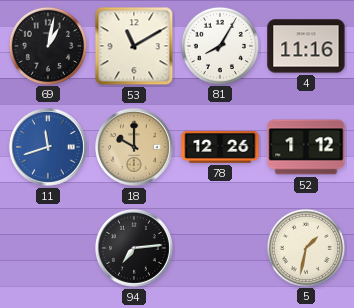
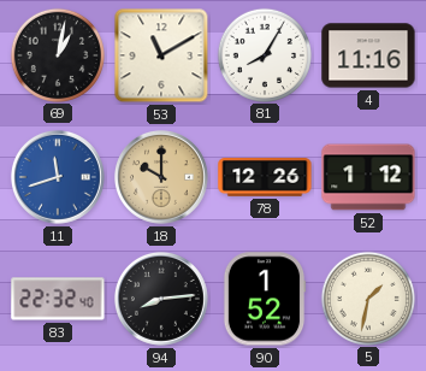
83: none -> 22:32
94: 7:14 -> 8:14
90: none -> 1:52
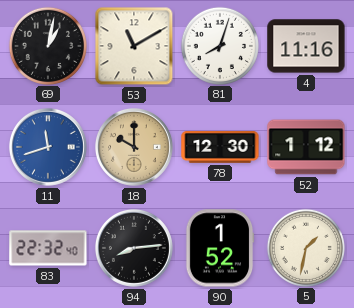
81: 8:05 -> 8:03
78: 12:26 -> 12:30
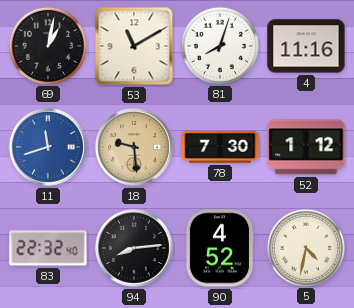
18: 10:00 -> 9:29
78: 12:30 -> 7:30
90: 1:52 -> 4:52
5: 1:32 -> 4:32
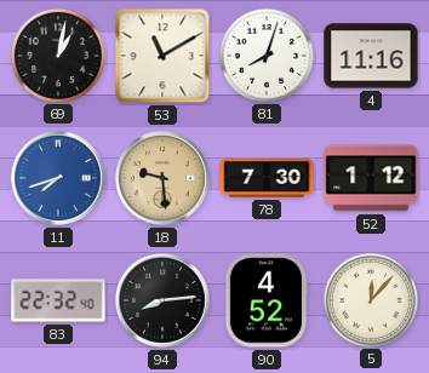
11: 11:42 -> 7:42
5: 4:32 -> 12:07
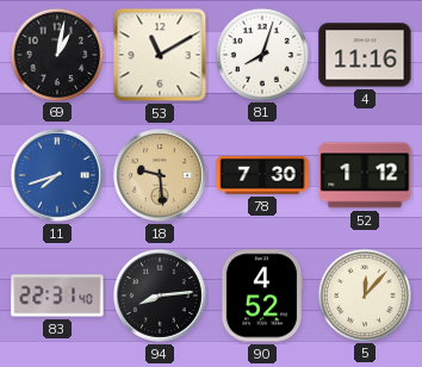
83: 22:32 -> 22:31
